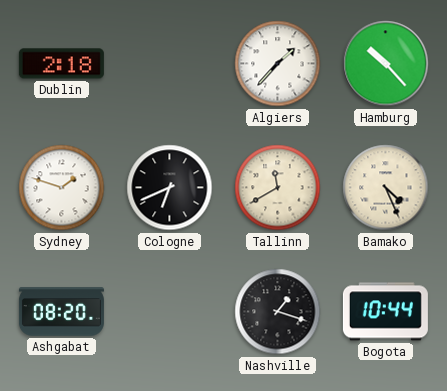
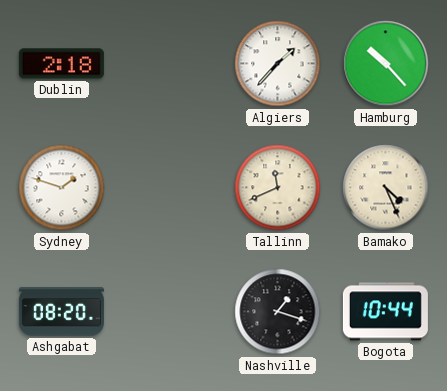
Cologne: 6:41 -> none
Tallinn: 11:40 -> 11:41
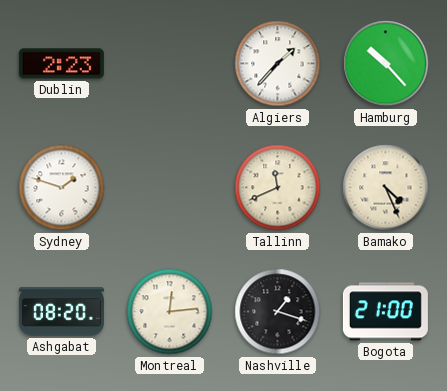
Dublin: 2:18 -> 2:23
Montreal: none -> 12:14
Bogota: 10:44 -> 21:00
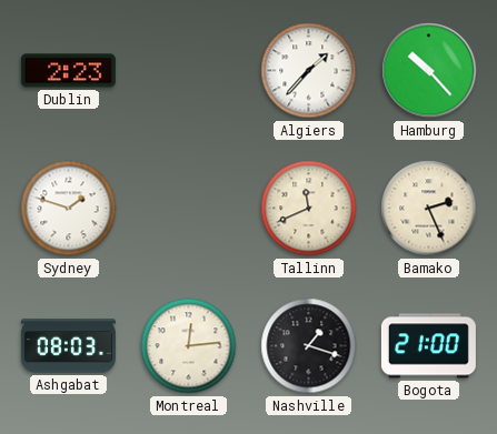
Bamako: 4:26 -> 2:26
Ashgabat: 08:20 -> 08:03
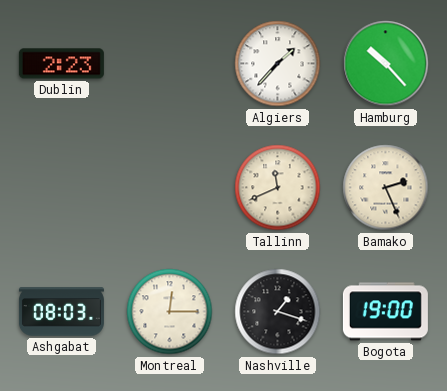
Sydney: 1:48 -> none
Montreal: 12:14 -> 12:15
Bogota: 21:00 -> 19:00
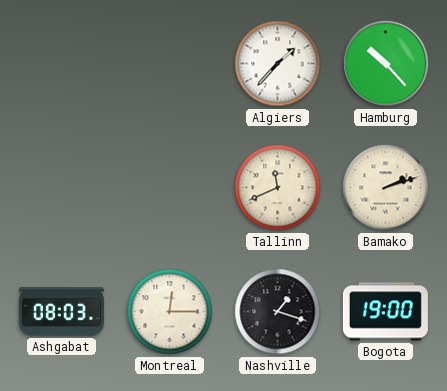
Dublin: 2:23 -> none
Bamako: 2:26 -> 2:12
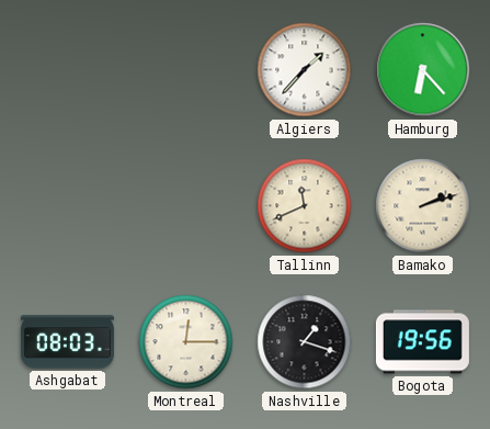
Hamburg: 10:23 -> 6:23
Bogota: 19:00 -> 19:56
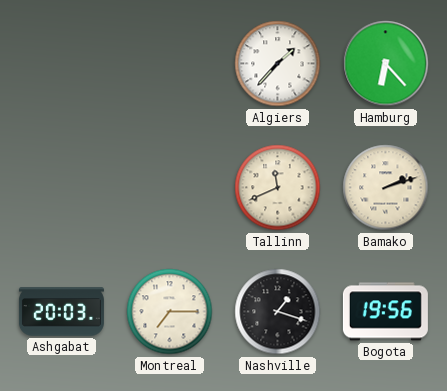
Ashgabat: 08:03 -> 20:03
Montreal: 12:15 -> 7:15
